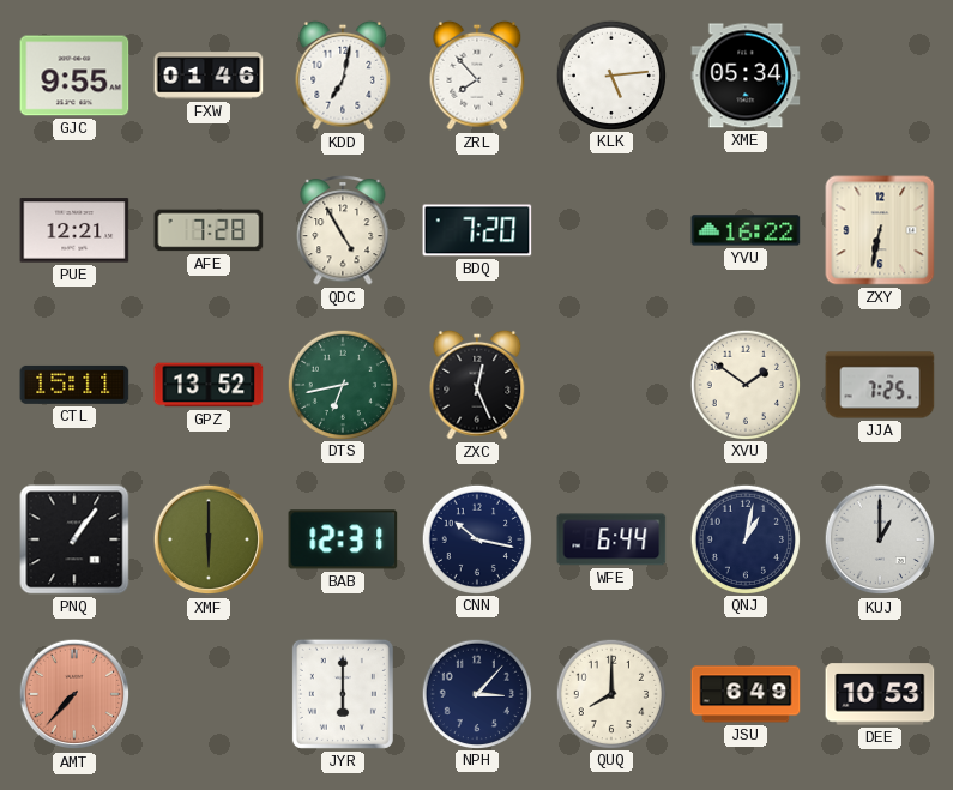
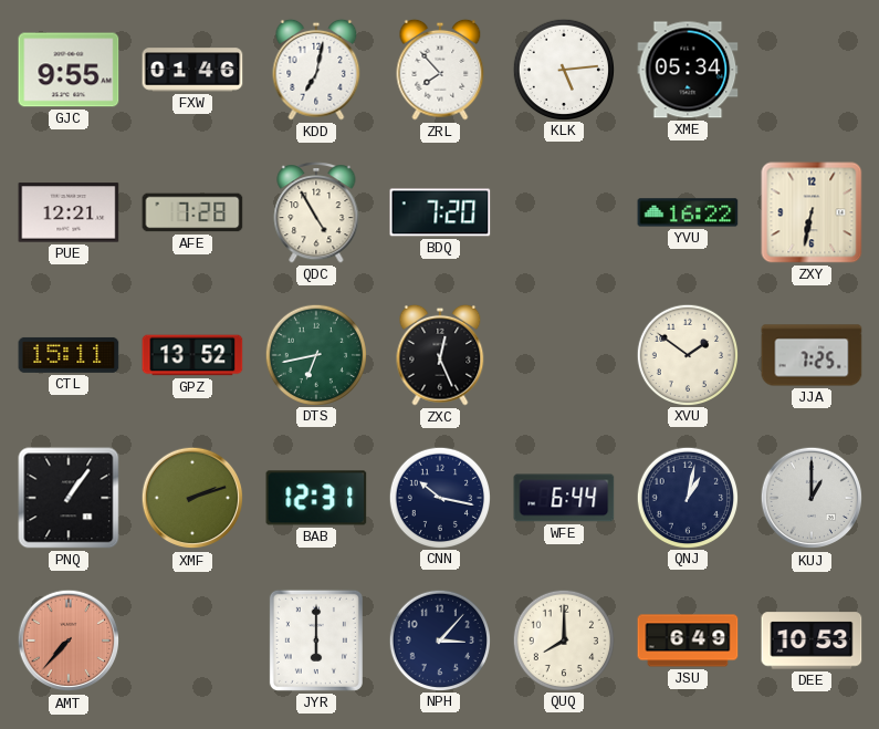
XMF: 6:00 -> 2:12
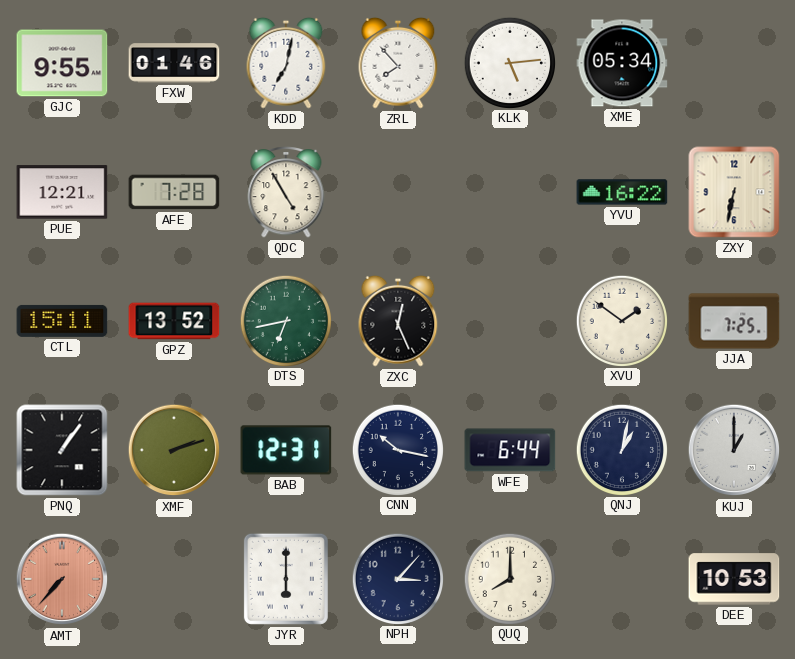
BDQ: 7:20 -> none
JSU: 6:49 -> none
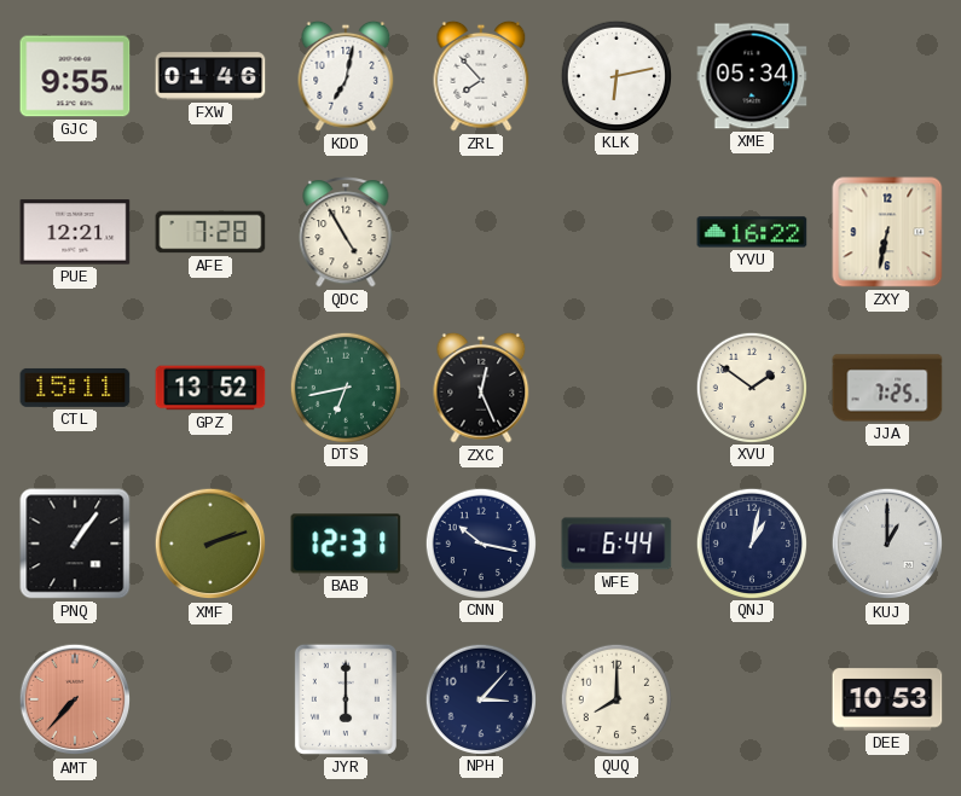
KLK: 5:14 -> 6:13
